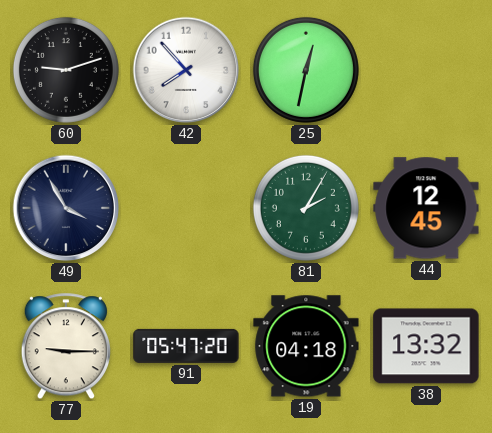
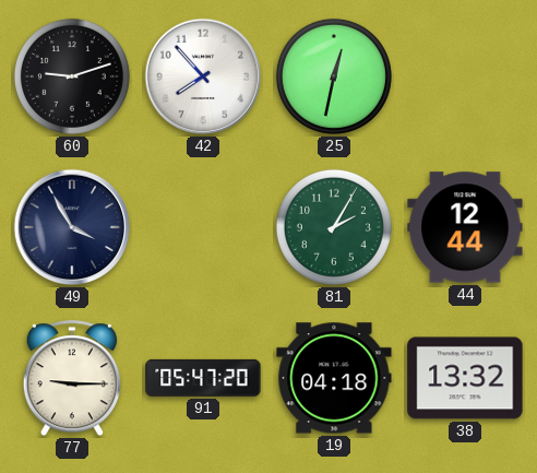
44: 12:45 -> 12:44
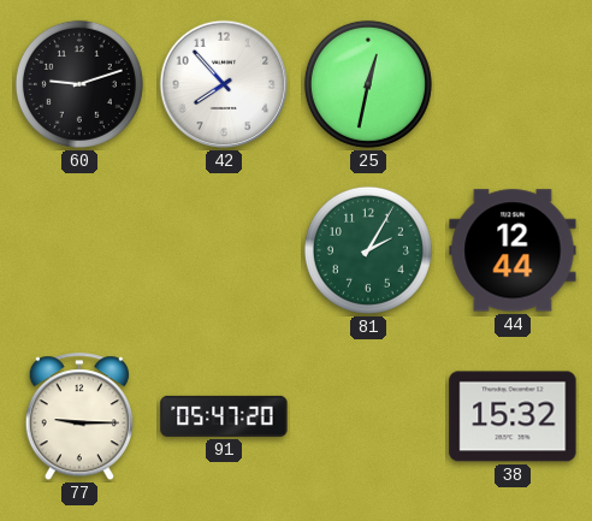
49: 3:55 -> none
19: 04:18 -> none
38: 13:32 -> 15:32
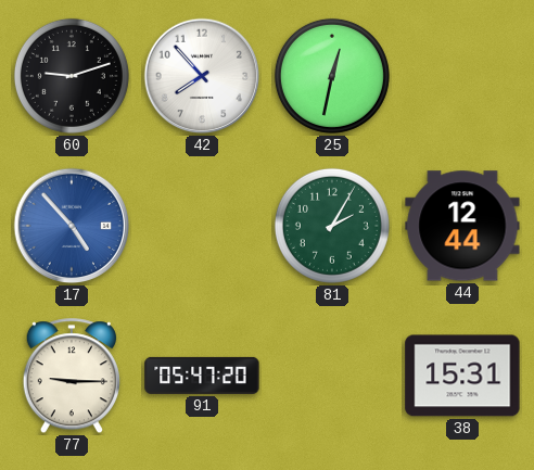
17: none -> 4:53
38: 15:32 -> 15:31
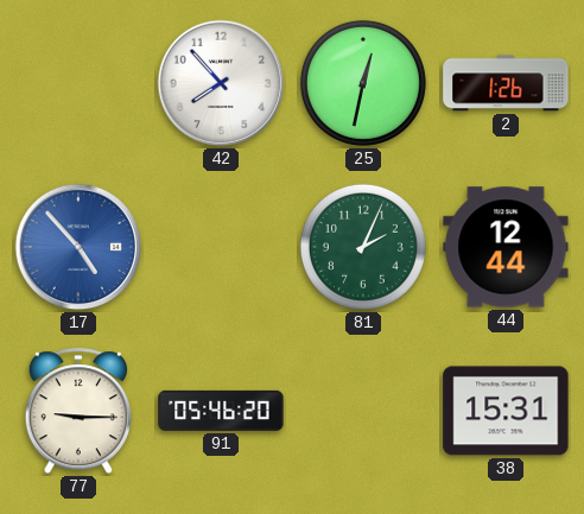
60: 9:12 -> none
2: none -> 1:26
81: 2:05 -> 2:04
91: 05:47 -> 05:46
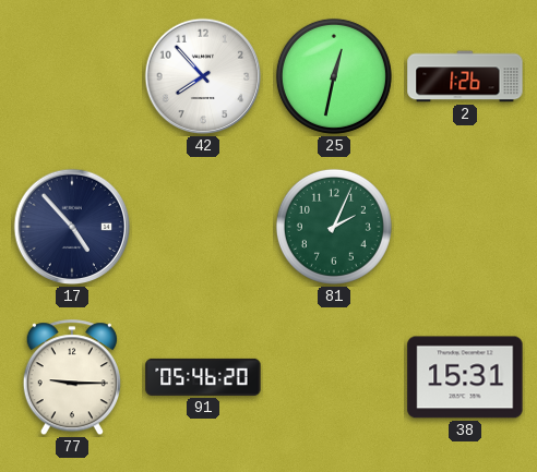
17 dial: blue -> navy
44: 12:44 -> none
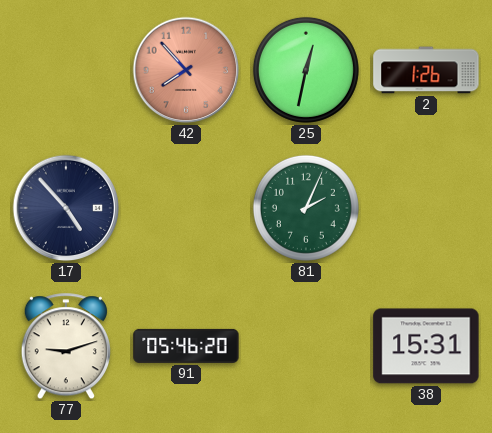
42 dial: white -> salmon
77: 9:15 -> 9:12
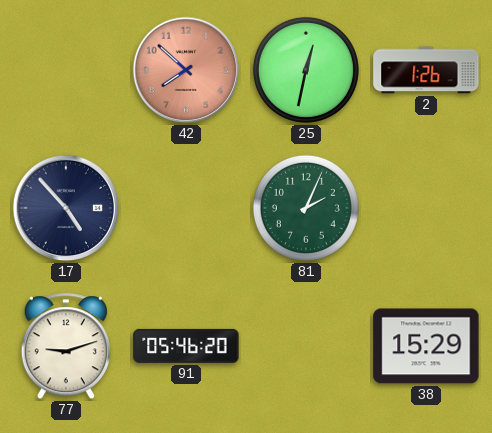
42: 7:53 -> 7:52
38: 15:31 -> 15:29
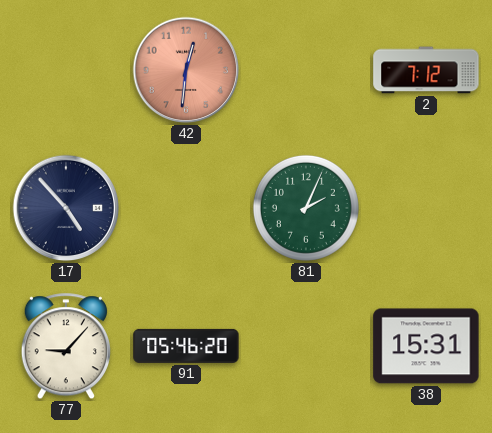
42: 7:52 -> 12:31
25: 12:32 -> none
2: 1:26 -> 7:12
77: 9:12 -> 9:07
38: 15:29 -> 15:31
